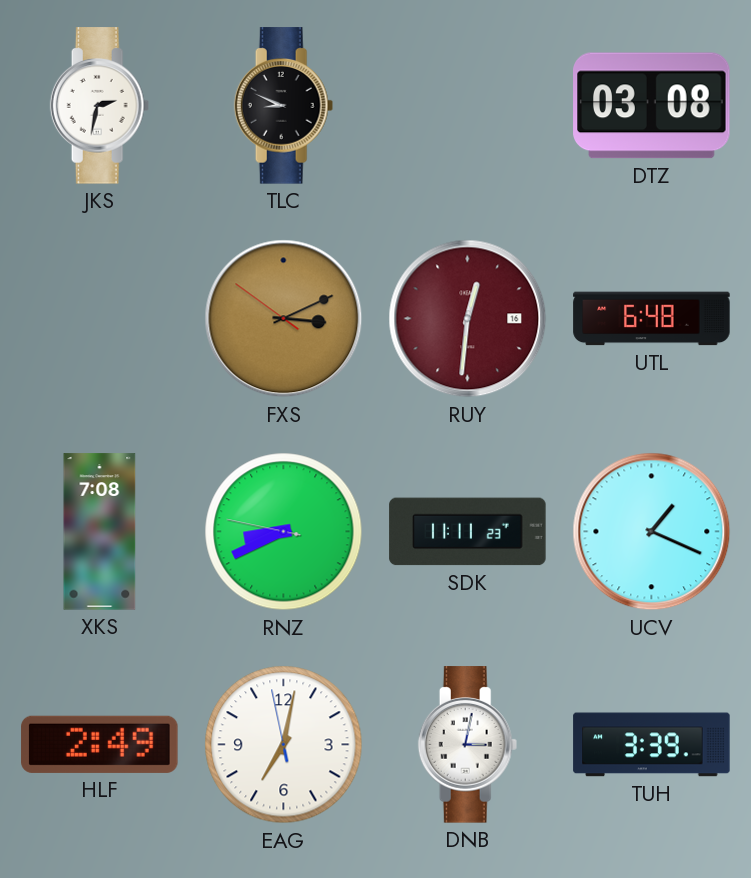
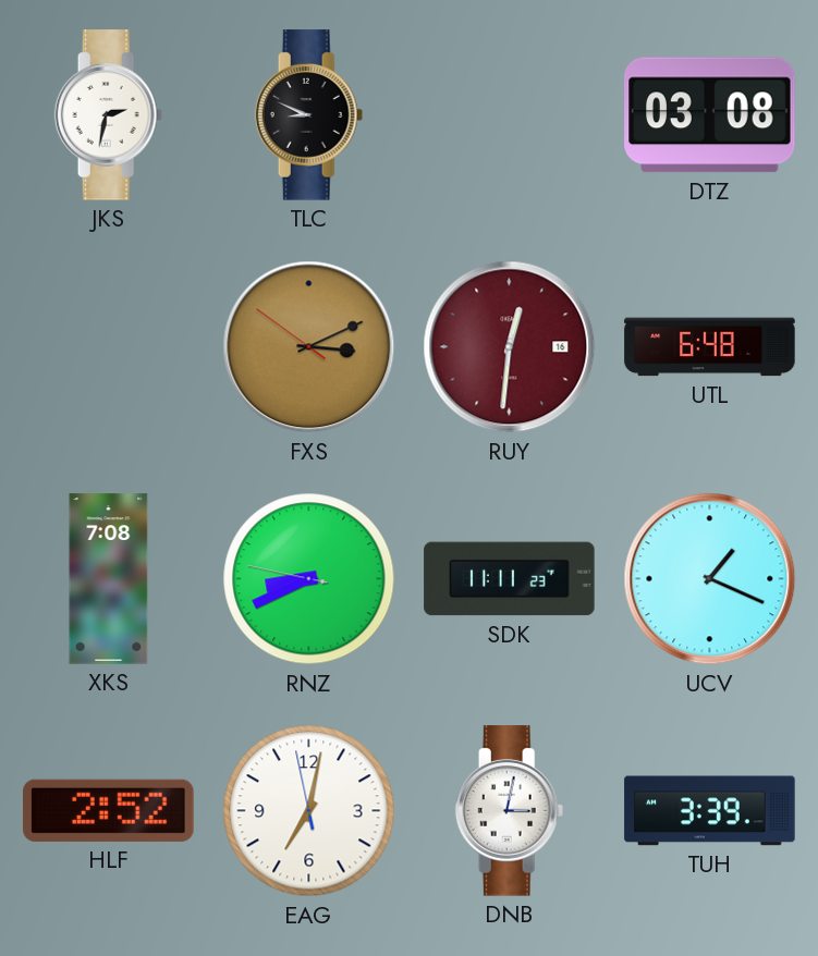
HLF: 2:49 -> 2:52
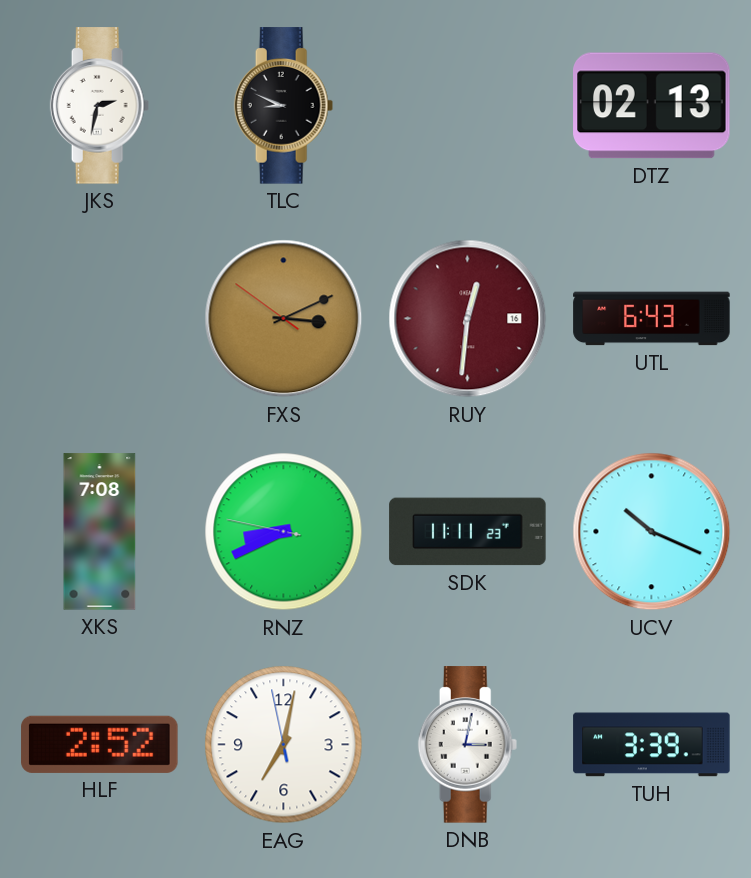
DTZ: 03:08 -> 02:13
UTL: 6:48 -> 6:43
UCV: 1:19 -> 10:19
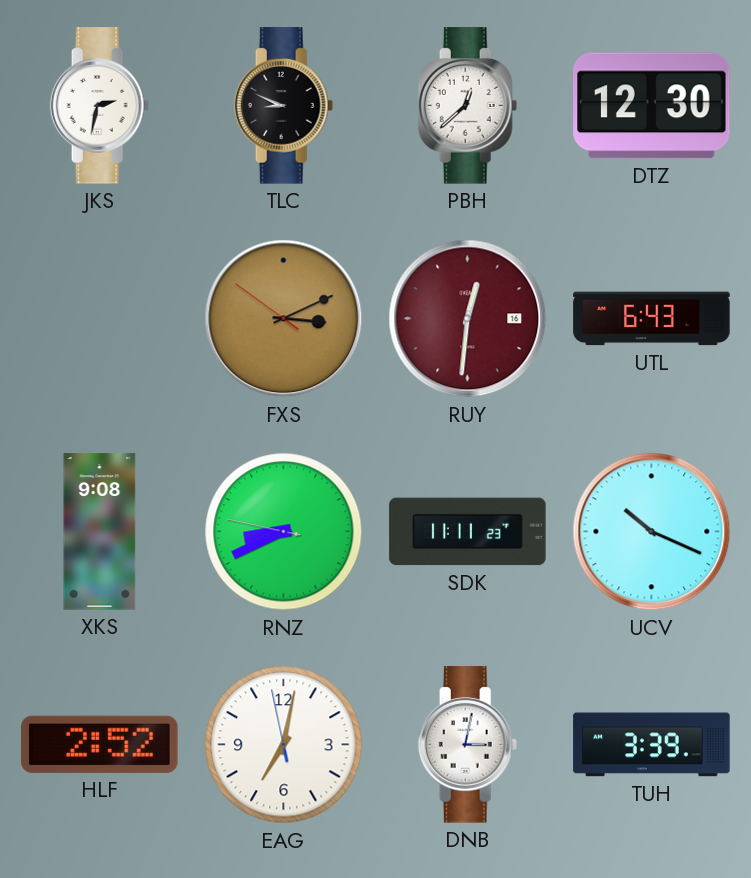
PBH: none -> 12:38
DTZ: 02:13 -> 12:30
XKS: 7:08 -> 9:08
